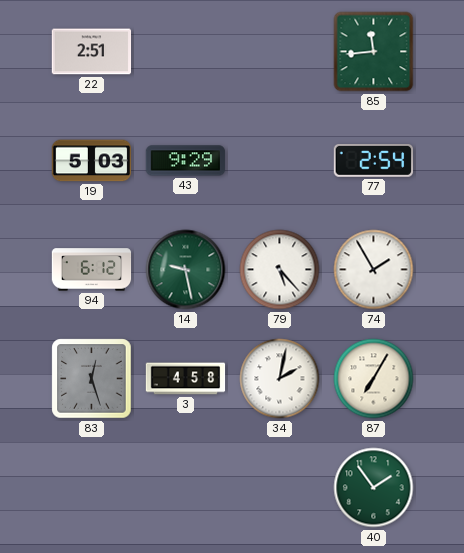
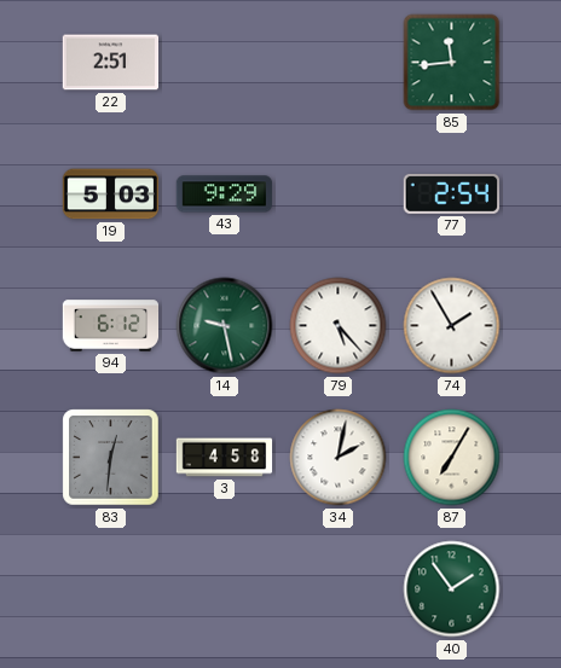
83: 12:27 -> 12:31
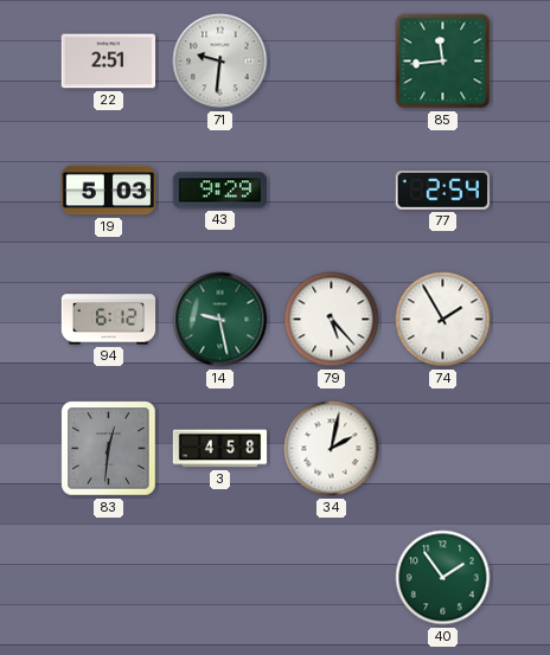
71: none -> 9:31
87: 7:05 -> none
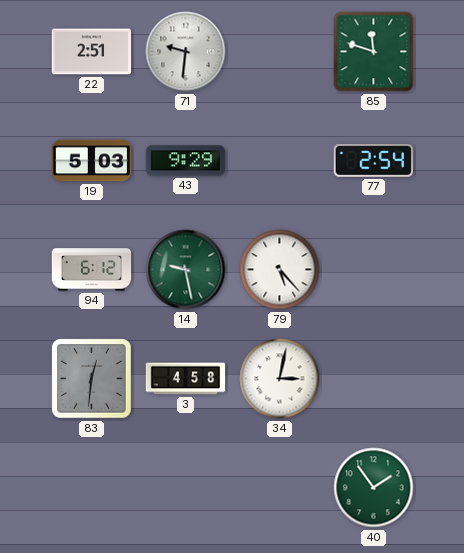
85: 11:44 -> 11:48
74: 1:55 -> none
34: 2:02 -> 3:02
